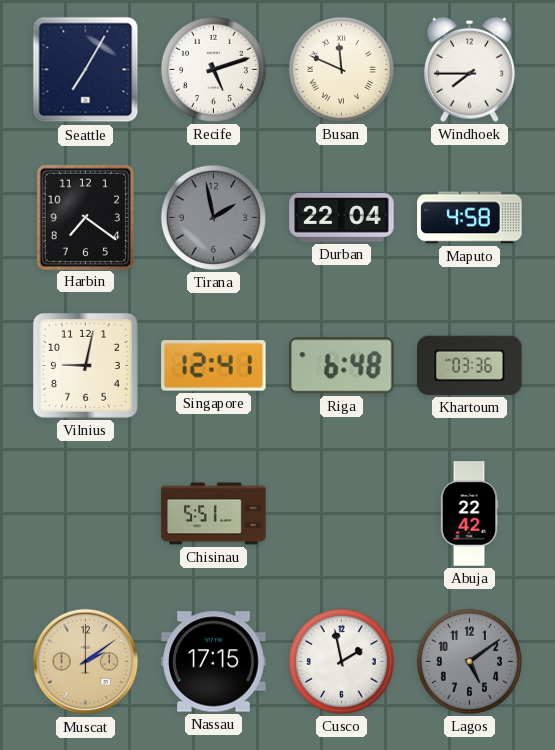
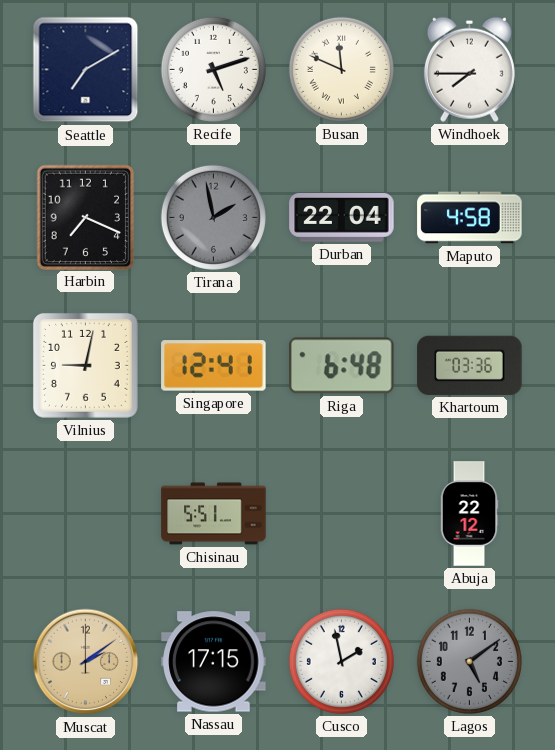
Seattle: 7:05 -> 7:10
Harbin: 7:21 -> 7:19
Abuja: 22:42 -> 22:12
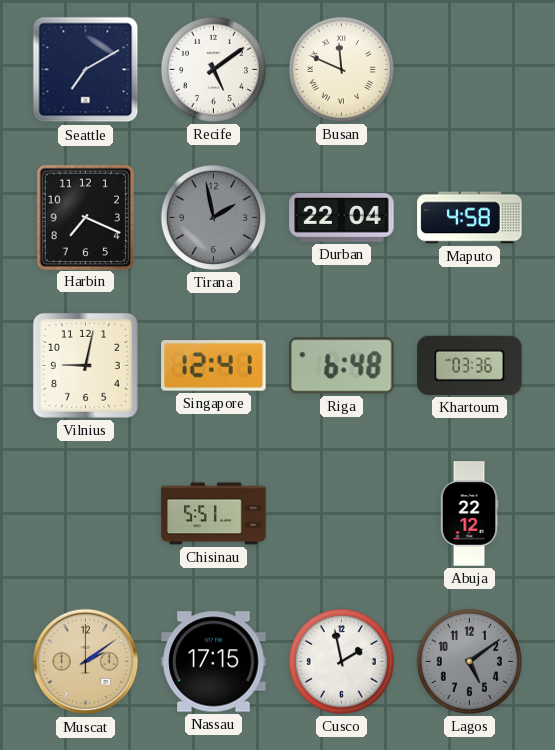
Recife: 5:12 -> 5:09
Windhoek: 7:45 -> none
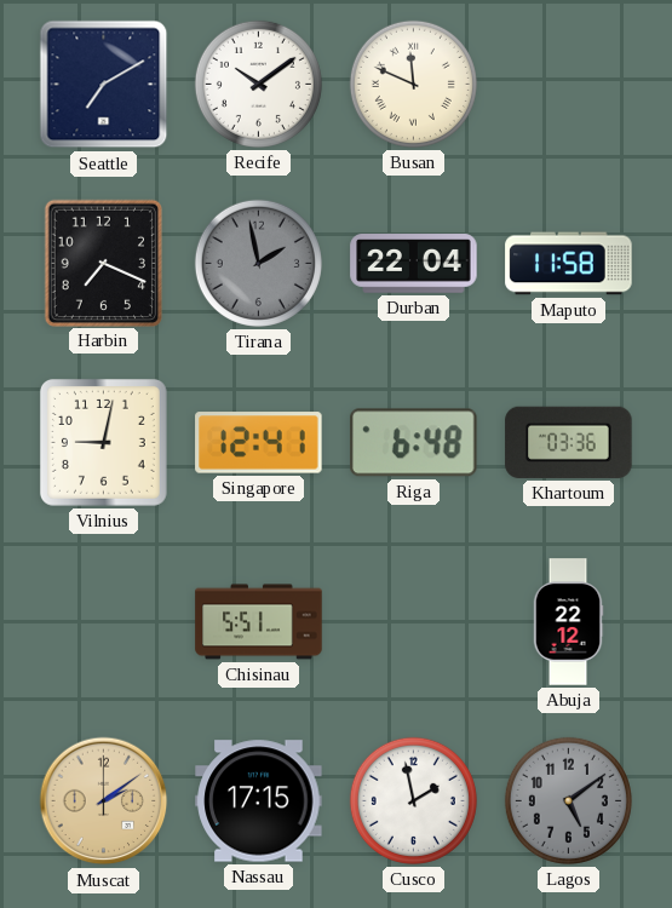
Recife: 5:09 -> 10:09
Maputo: 4:58 -> 11:58
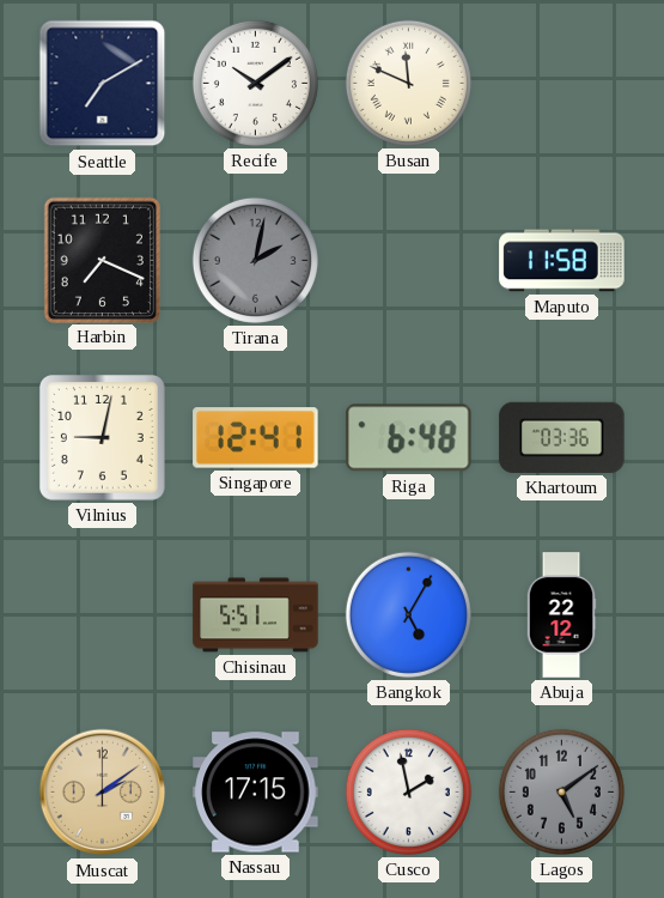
Tirana: 1:58 -> 2:02
Durban: 22:04 -> none
Bangkok: none -> 5:05
